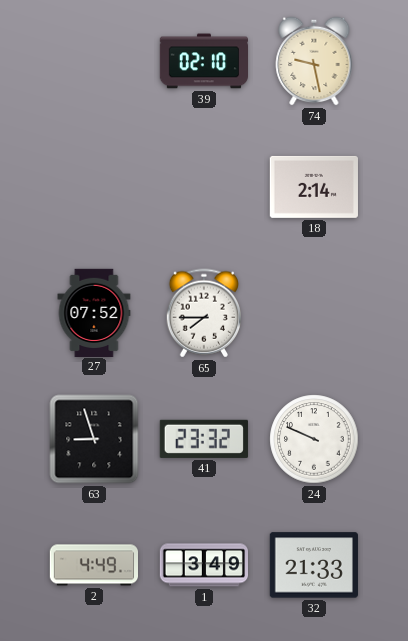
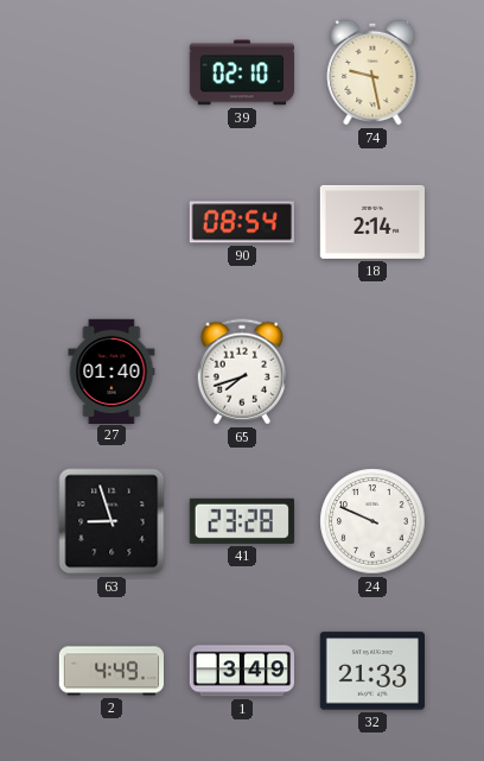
90: none -> 08:54
27: 07:52 -> 01:40
65: 7:45 -> 7:42
41: 23:32 -> 23:28
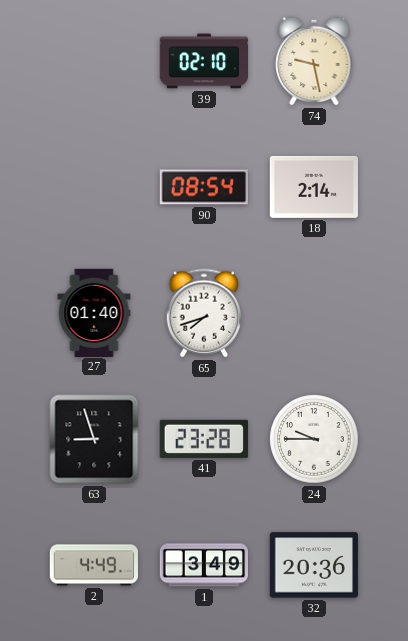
24: 9:49 -> 9:45
32: 21:33 -> 20:36
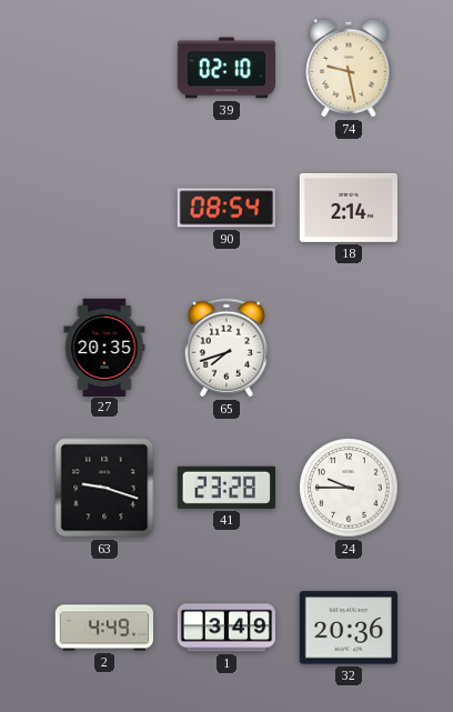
27: 01:40 -> 20:35
63: 8:57 -> 9:18
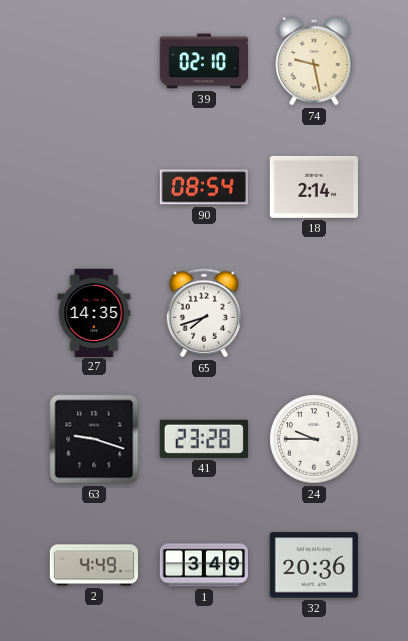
27: 20:35 -> 14:35
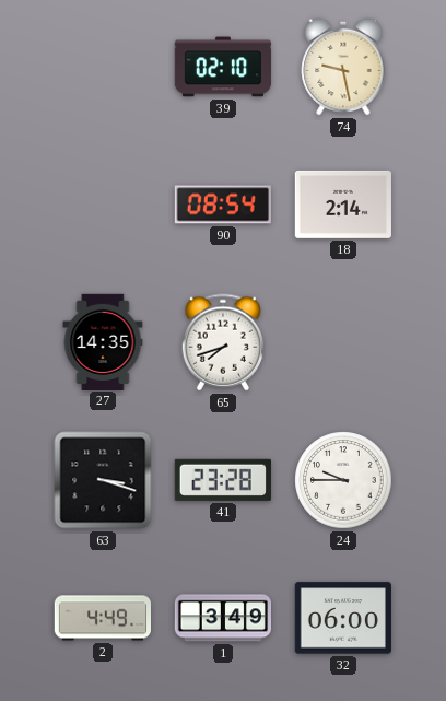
63: 9:18 -> 3:18
32: 20:36 -> 06:00
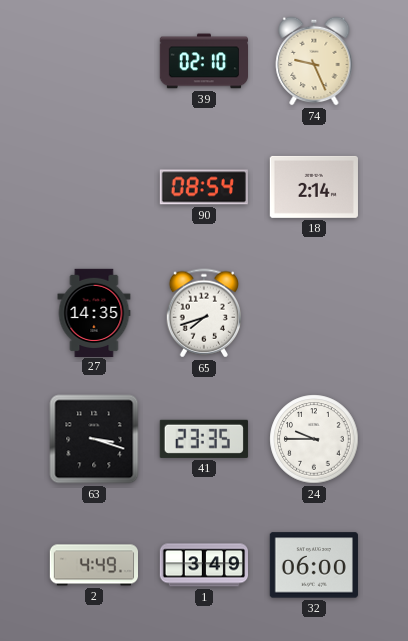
74: 9:28 -> 9:26
41: 23:28 -> 23:35
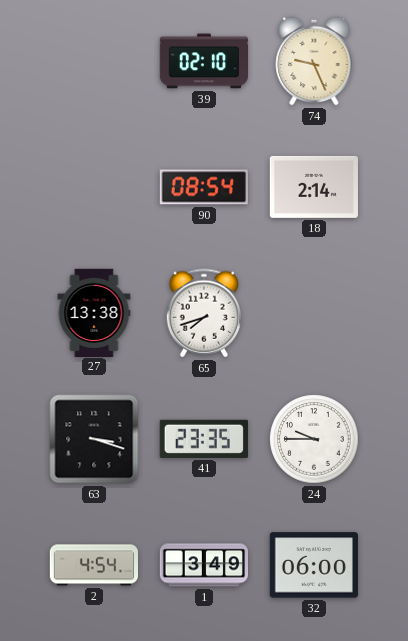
27: 14:35 -> 13:38
2: 4:49 -> 4:54
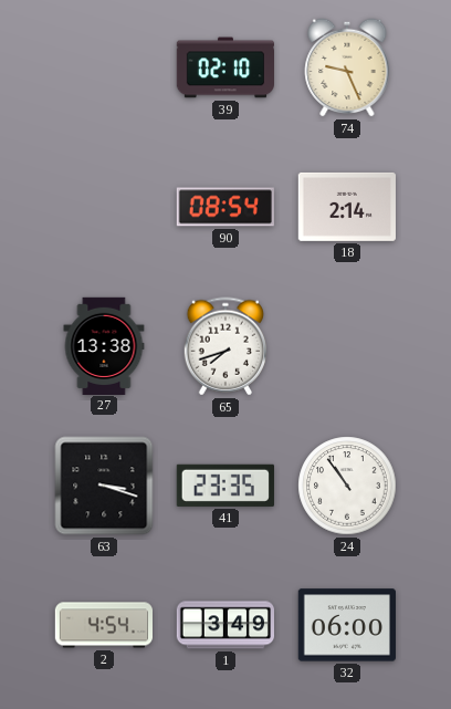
24: 9:45 -> 10:54
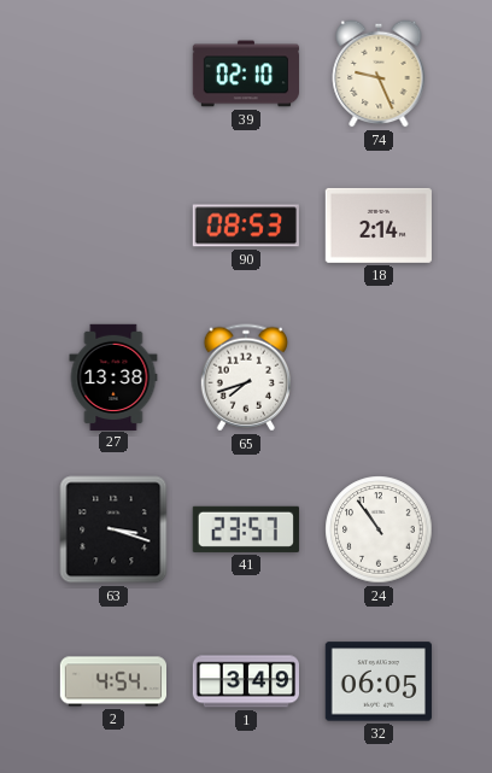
90: 08:54 -> 08:53
41: 23:35 -> 23:57
32: 06:00 -> 06:05
